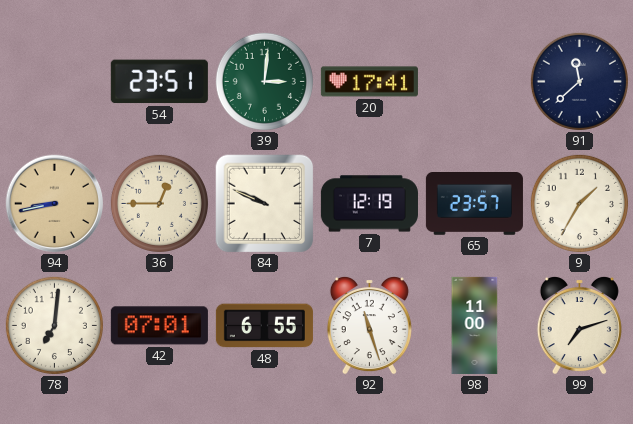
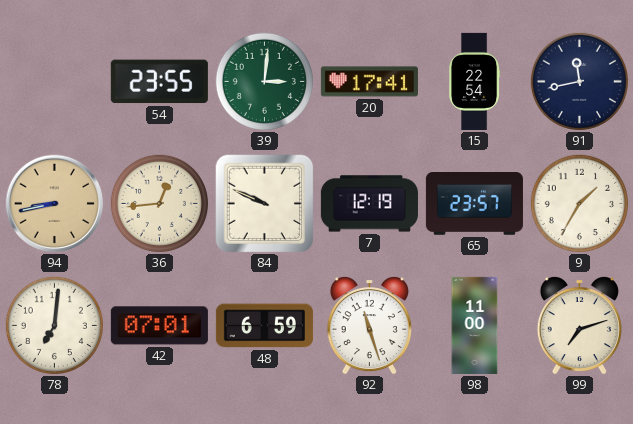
54: 23:51 -> 23:55
15: none -> 22:54
91: 11:38 -> 11:43
36: 12:45 -> 12:44
48: 6:55 -> 6:59
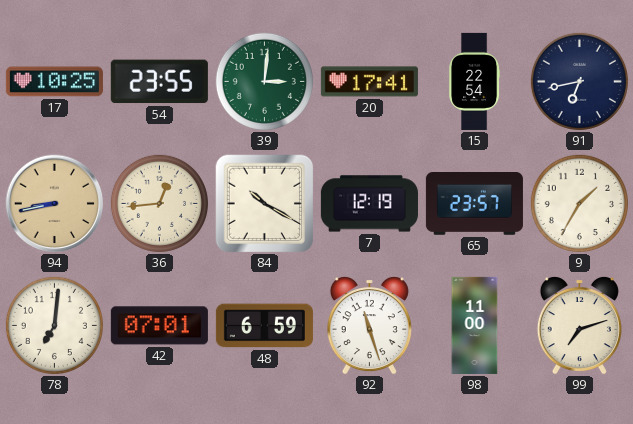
17: none -> 10:25
91: 11:43 -> 6:43
84: 9:49 -> 10:20
